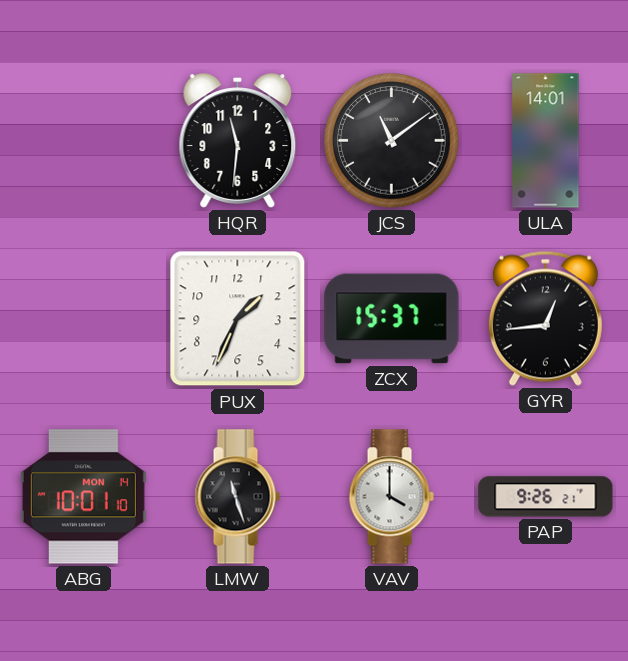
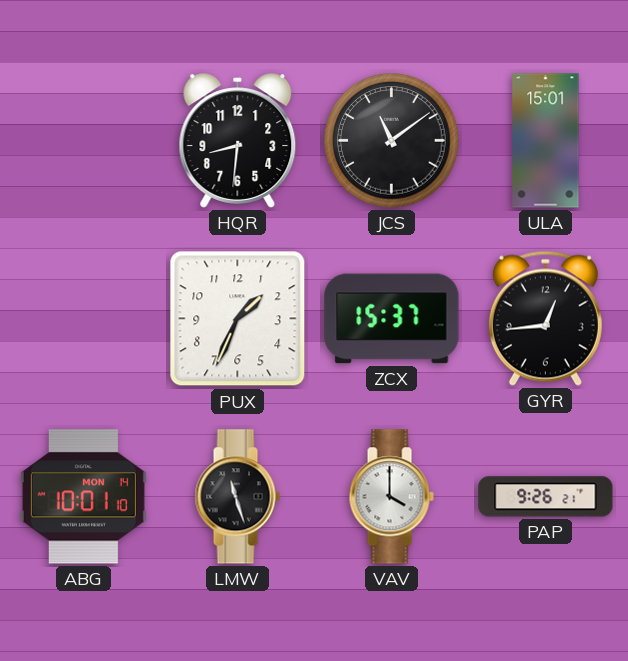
HQR: 11:31 -> 8:31
ULA: 14:01 -> 15:01
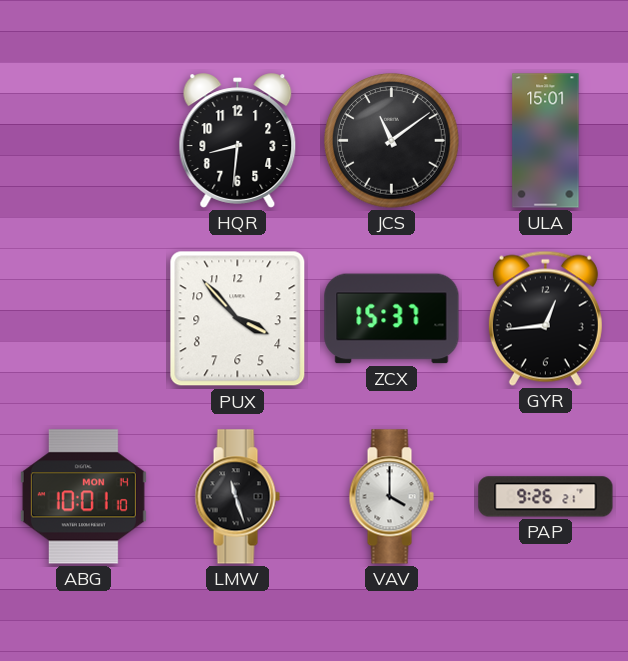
PUX: 1:34 -> 3:53
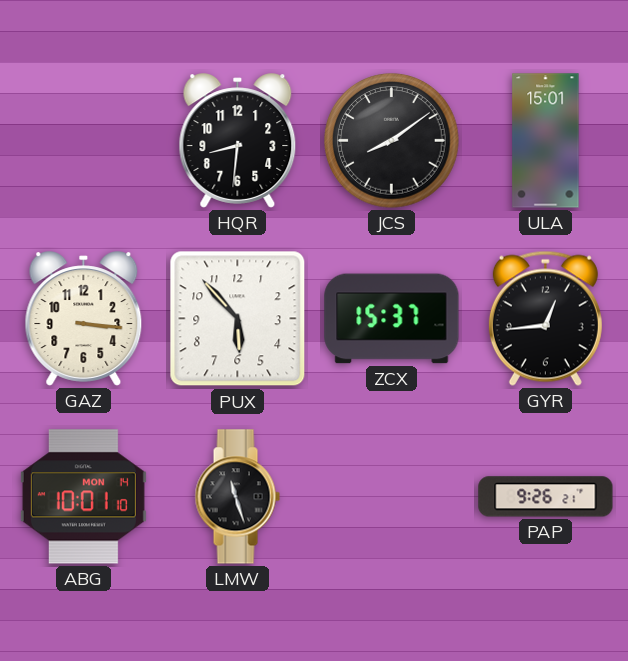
JCS: 11:09 -> 8:09
GAZ: none -> 3:16
PUX: 3:53 -> 5:53
VAV: 4:00 -> none
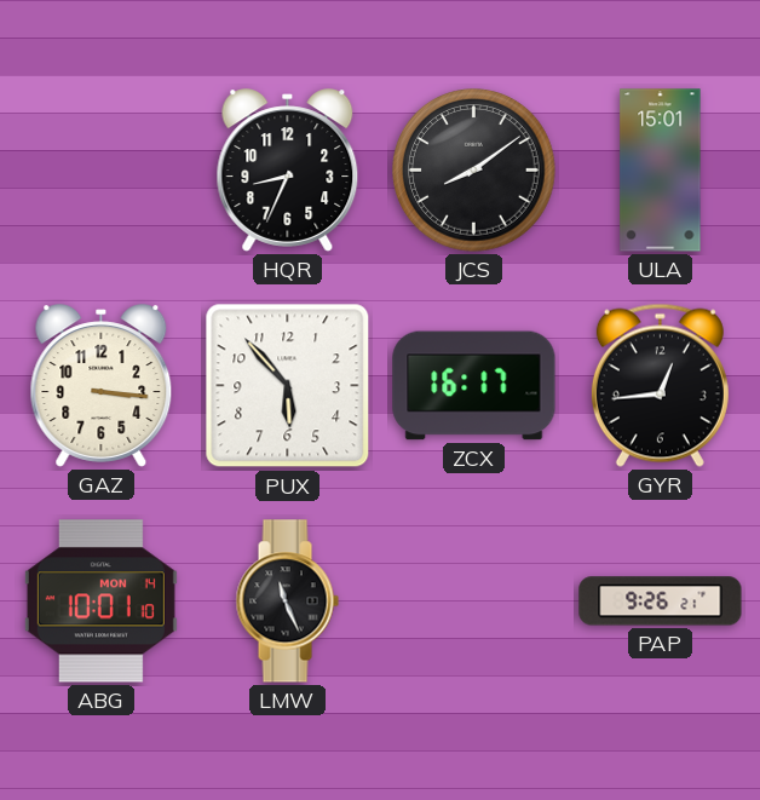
HQR: 8:31 -> 8:34
ZCX: 15:37 -> 16:17
LMW: 11:27 -> 11:26
